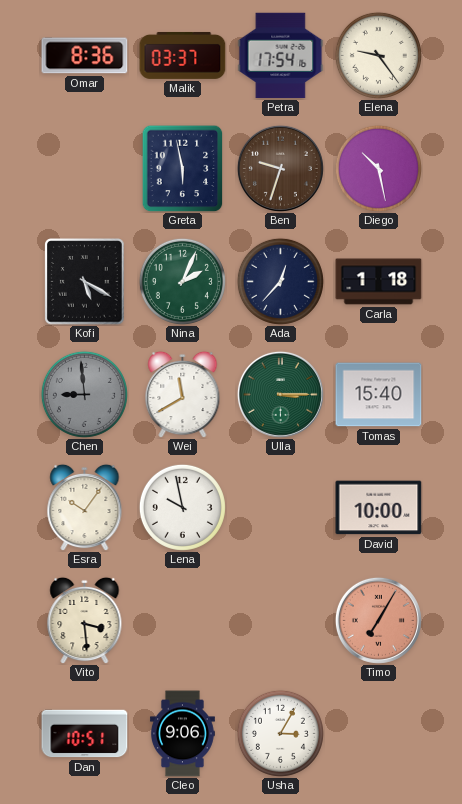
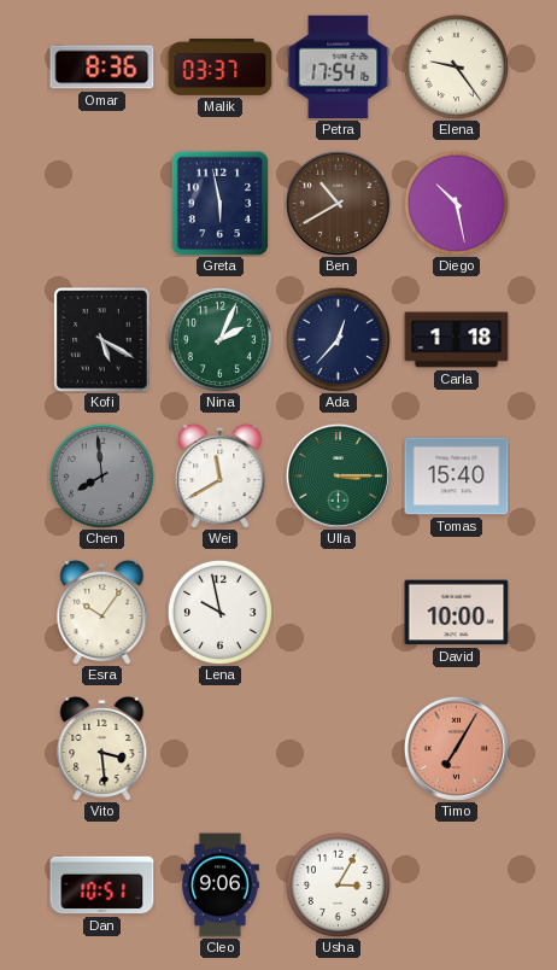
Ben: 9:33 -> 10:40
Chen: 8:59 -> 7:59
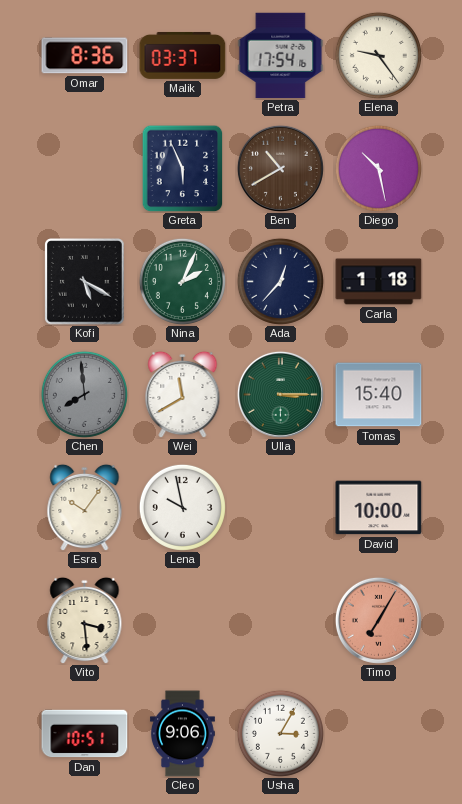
Greta: 5:58 -> 5:56
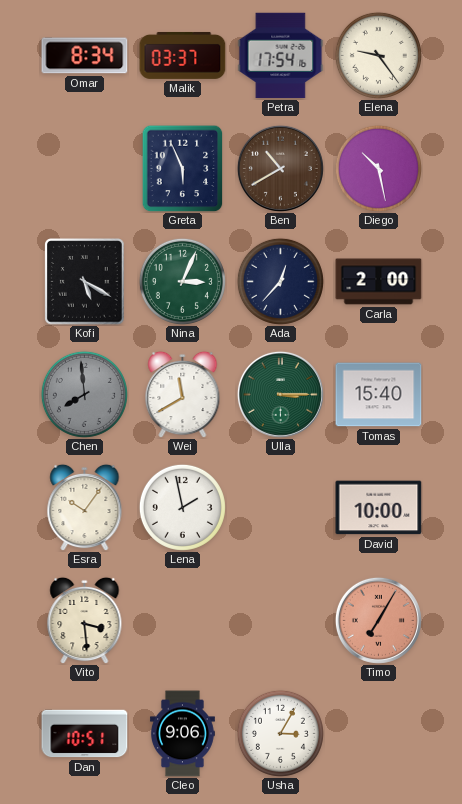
Omar: 8:36 -> 8:34
Nina: 2:04 -> 3:04
Carla: 1:18 -> 2:00
Lena: 9:58 -> 1:58
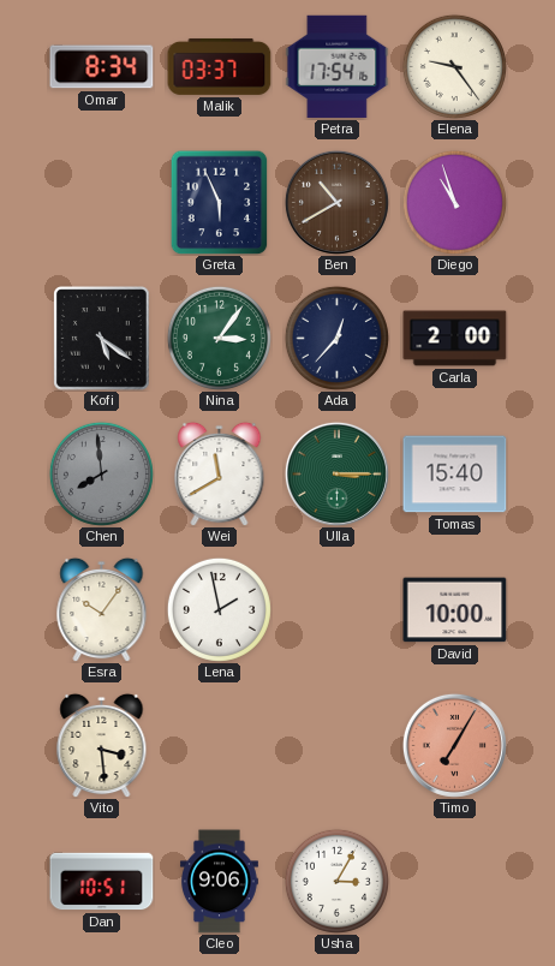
Diego: 10:28 -> 10:57
Kofi: 5:20 -> 5:21
Nina: 3:04 -> 3:06
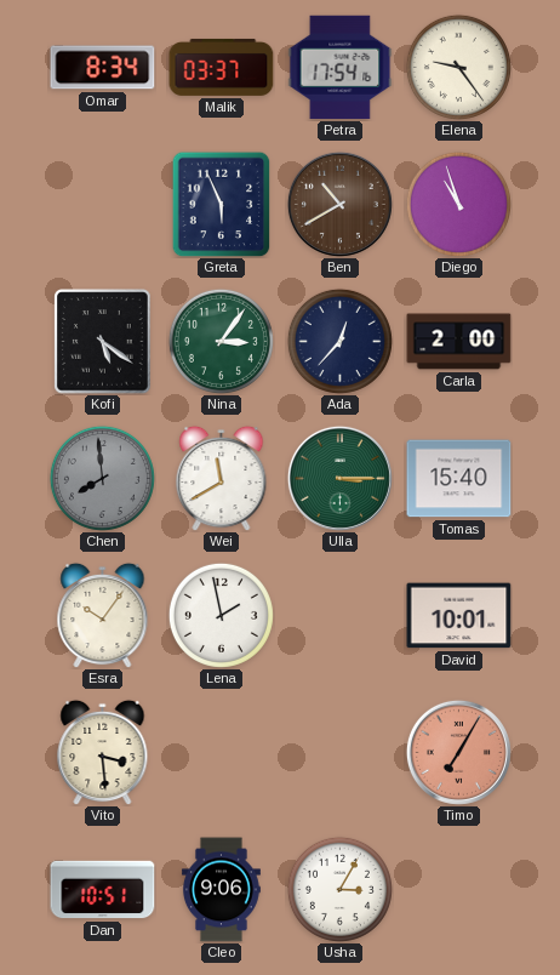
David: 10:00 -> 10:01
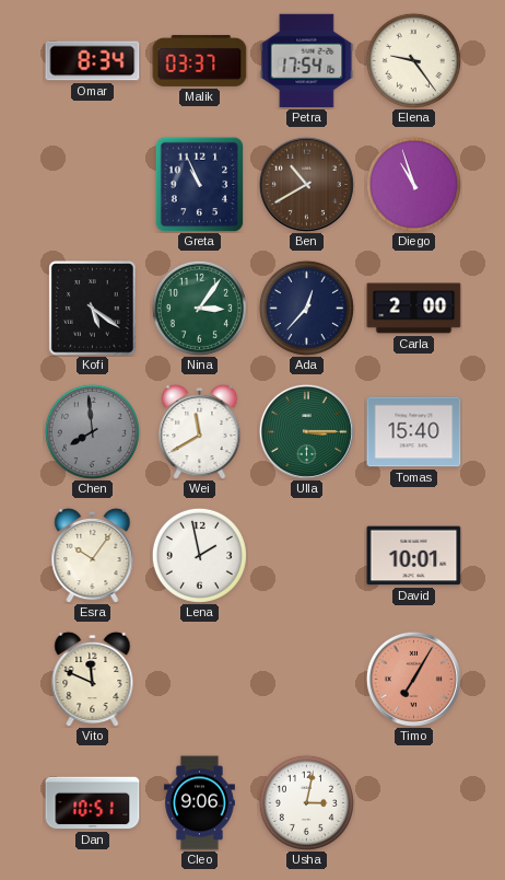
Greta: 5:56 -> 10:56
Vito: 3:29 -> 11:49
Usha: 3:05 -> 3:02
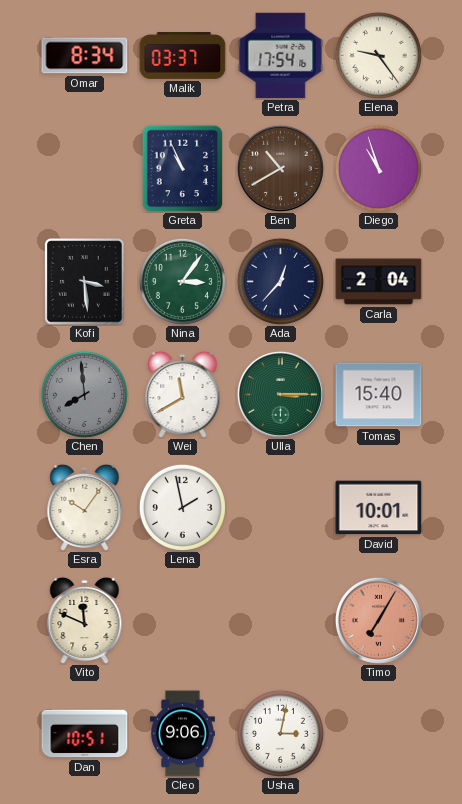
Kofi: 5:21 -> 3:29
Carla: 2:00 -> 2:04
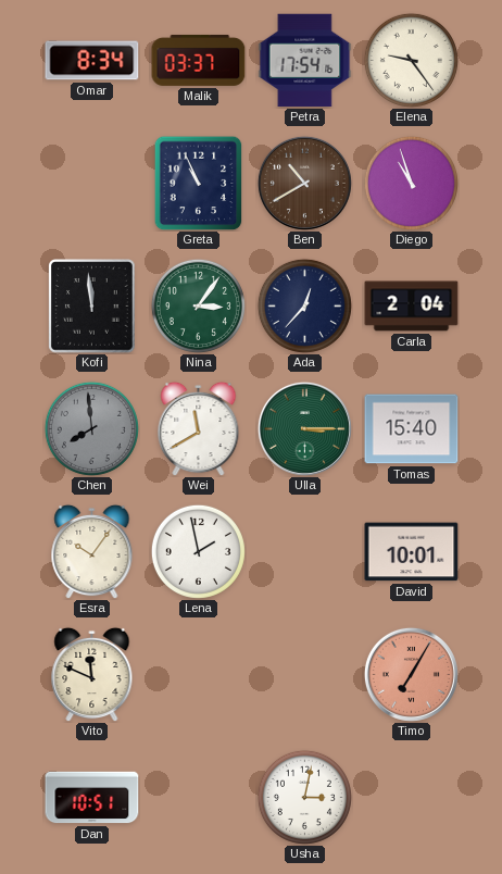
Kofi: 3:29 -> 11:59
Cleo: 9:06 -> none
